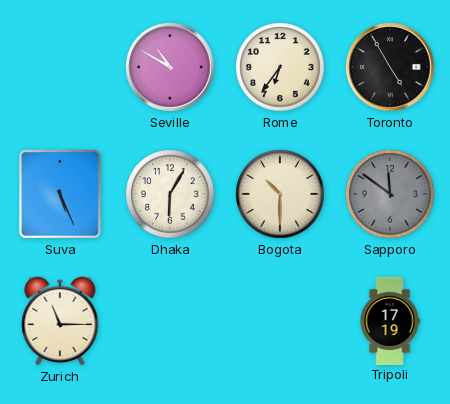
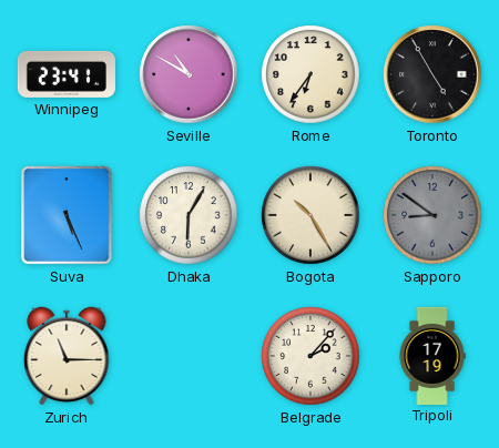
Winnipeg: none -> 23:41
Bogota: 10:30 -> 10:25
Sapporo: 11:51 -> 8:51
Belgrade: none -> 2:07
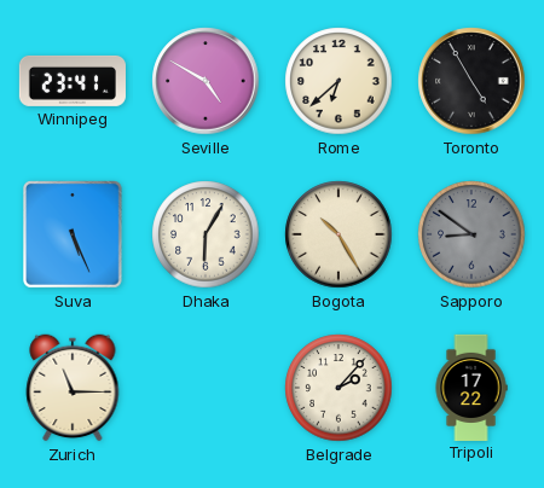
Seville: 10:50 -> 4:50
Rome: 6:36 -> 6:38
Tripoli: 17:19 -> 17:22
